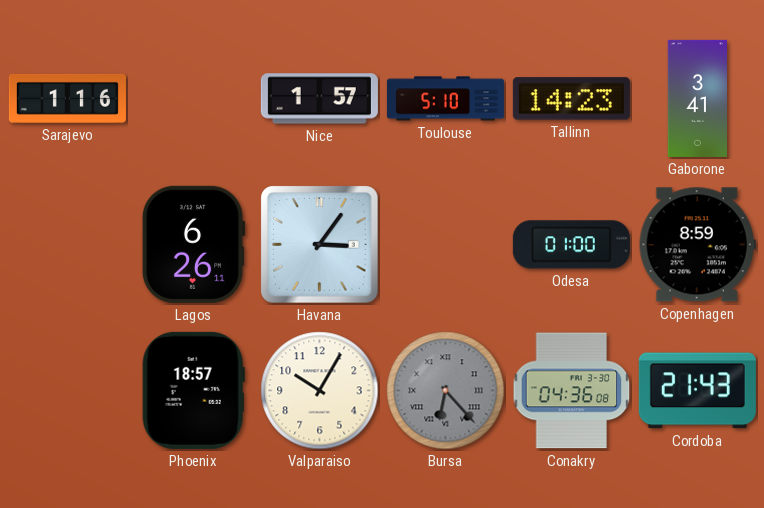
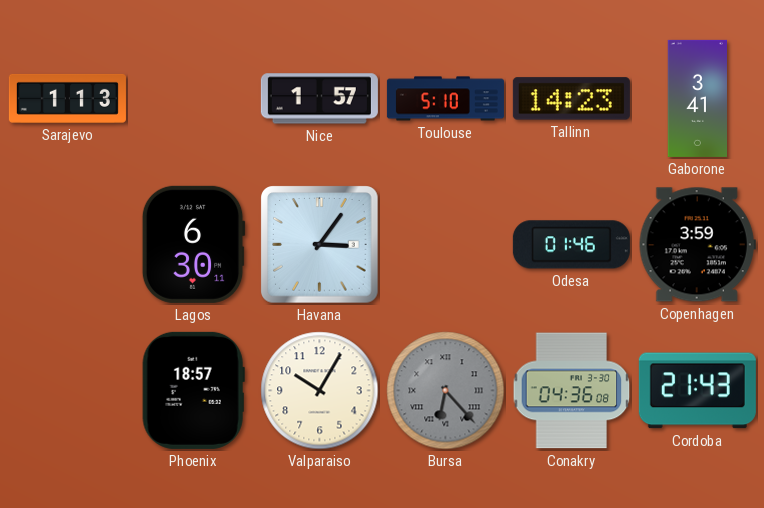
Sarajevo: 1:16 -> 1:13
Lagos: 6:26 -> 6:30
Odesa: 01:00 -> 01:46
Copenhagen: 8:59 -> 3:59
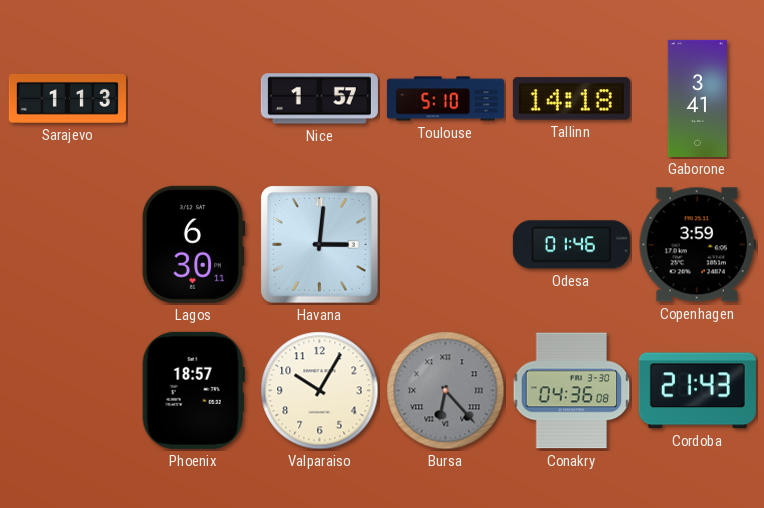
Tallinn: 14:23 -> 14:18
Havana: 3:06 -> 3:01
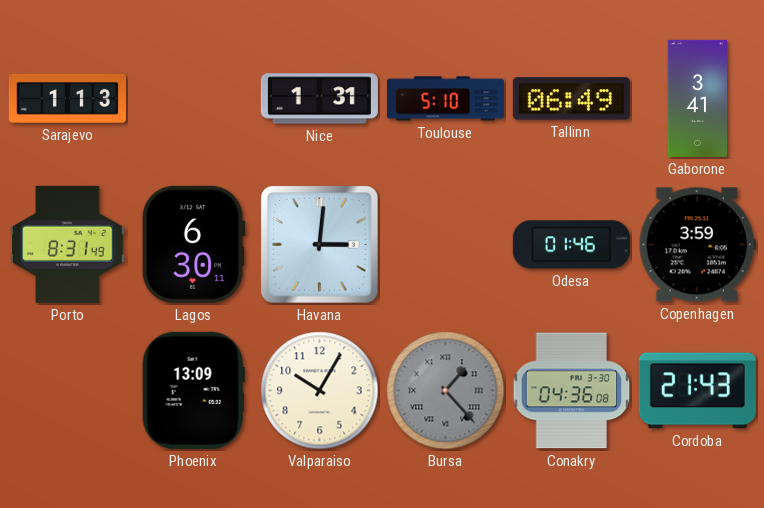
Nice: 1:57 -> 1:31
Tallinn: 14:18 -> 06:49
Porto: none -> 8:31
Phoenix: 18:57 -> 13:09
Bursa: 6:23 -> 1:23
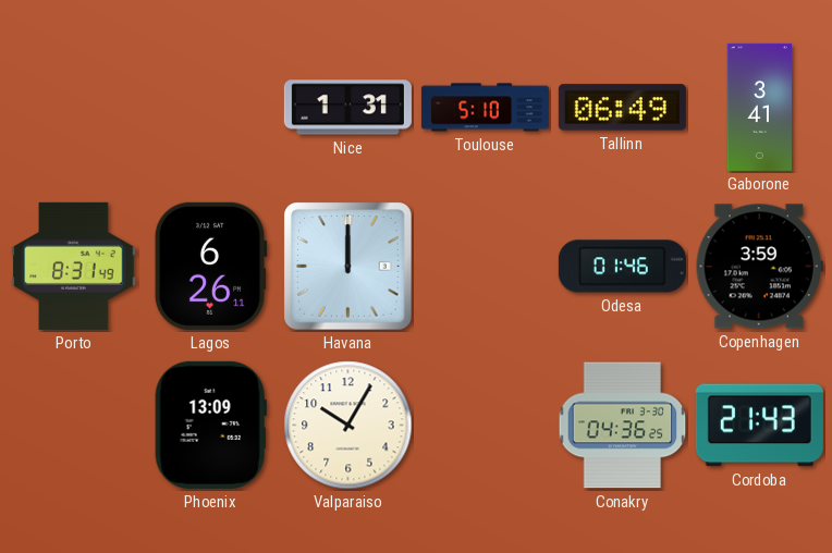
Sarajevo: 1:13 -> none
Lagos: 6:30 -> 6:26
Havana: 3:01 -> 12:00
Bursa: 1:23 -> none
Conakry: 04:36:08 -> 04:36:25
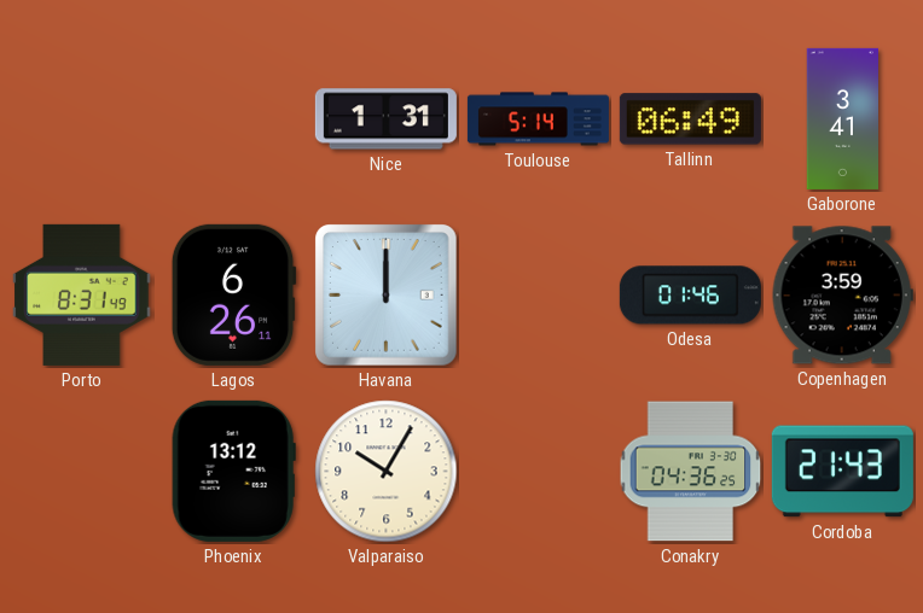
Toulouse: 5:10 -> 5:14
Phoenix: 13:09 -> 13:12
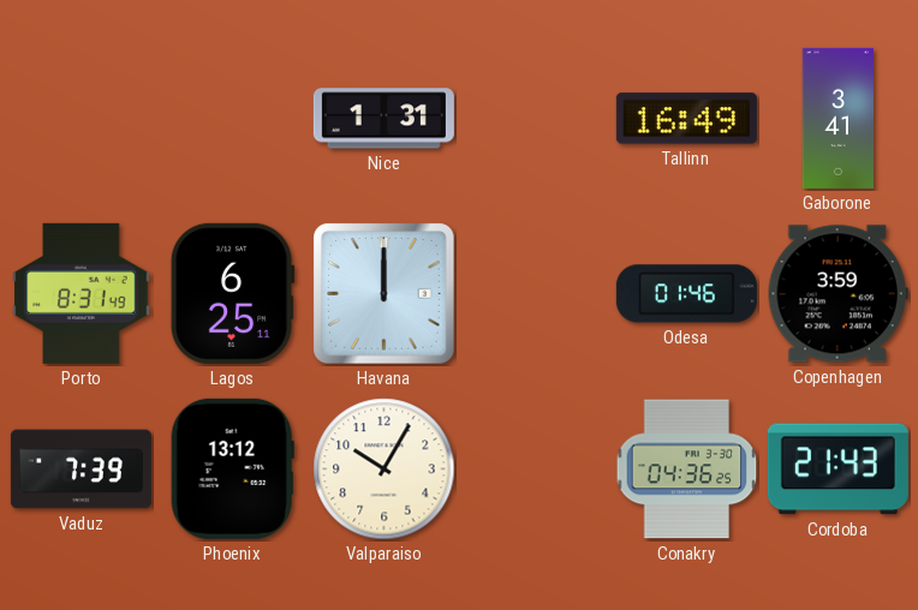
Toulouse: 5:14 -> none
Tallinn: 06:49 -> 16:49
Lagos: 6:26 -> 6:25
Vaduz: none -> 7:39
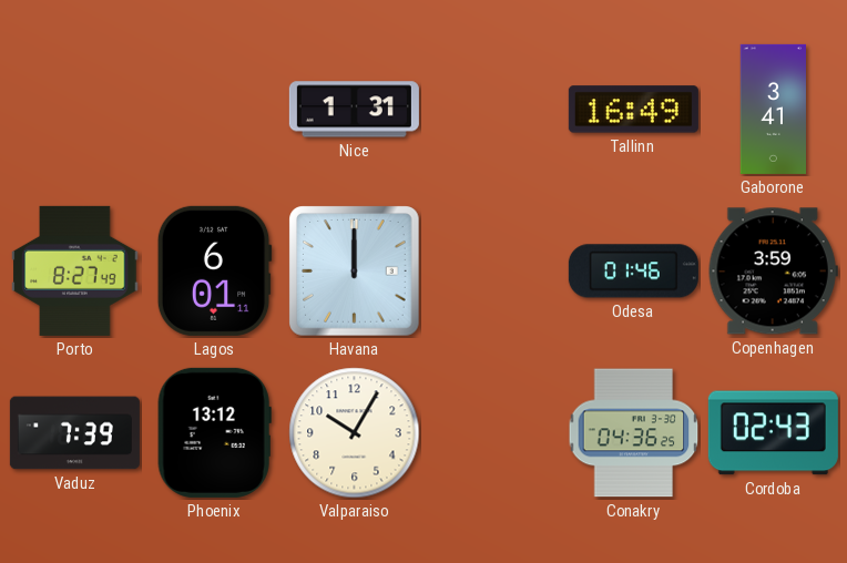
Porto: 8:31 -> 8:27
Lagos: 6:25 -> 6:01
Cordoba: 21:43 -> 02:43
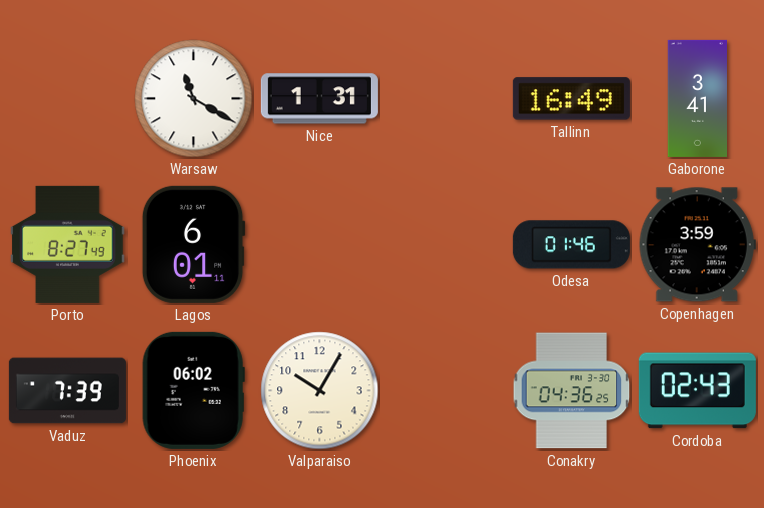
Warsaw: none -> 11:20
Havana: 12:00 -> none
Phoenix: 13:12 -> 06:02
